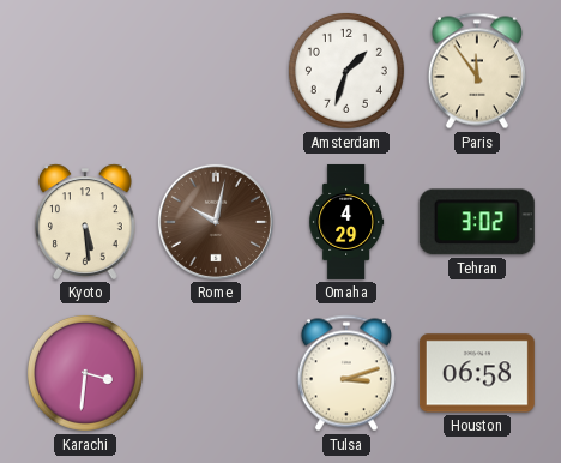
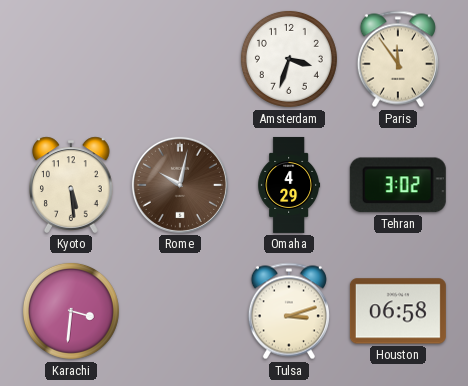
Amsterdam: 1:33 -> 3:33
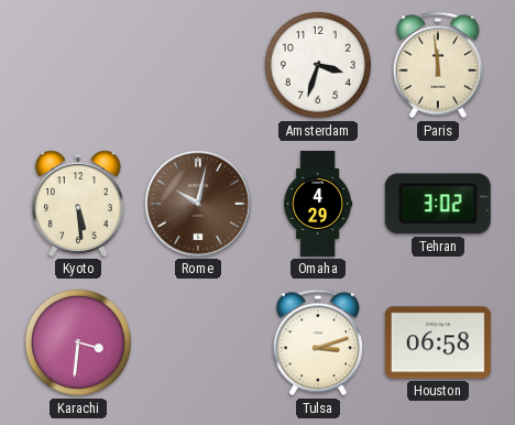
Paris: 11:54 -> 11:59
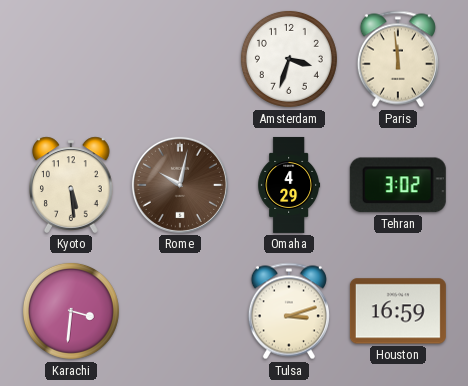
Houston: 06:58 -> 16:59
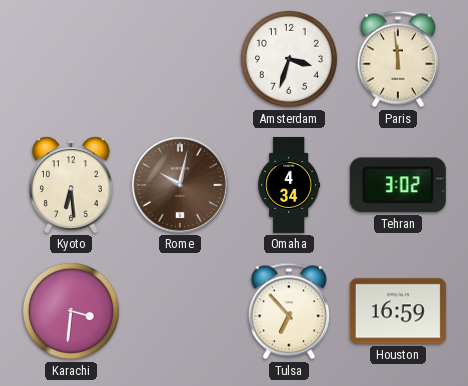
Kyoto: 5:29 -> 6:29
Omaha: 4:29 -> 4:34
Tulsa: 3:12 -> 6:53
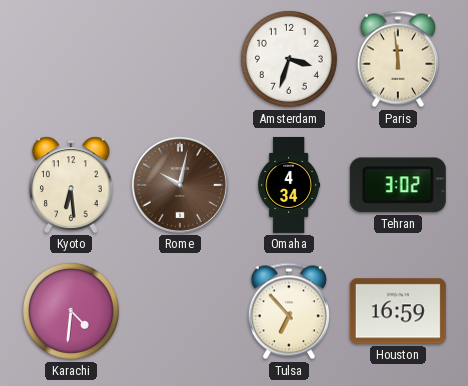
Karachi: 3:31 -> 4:31
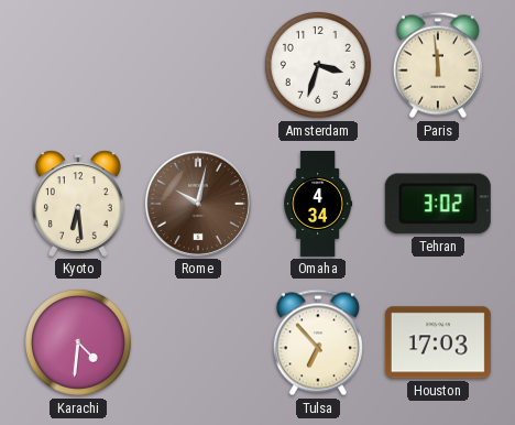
Houston: 16:59 -> 17:03
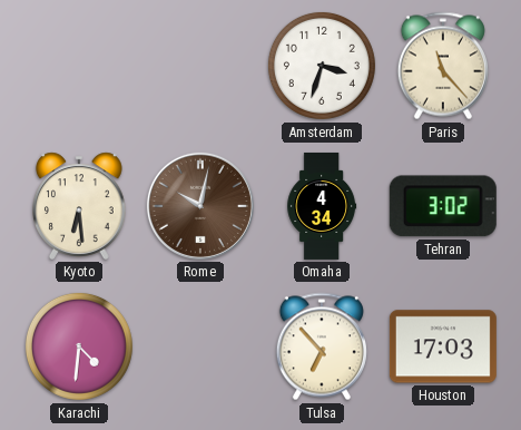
Paris: 11:59 -> 11:23
